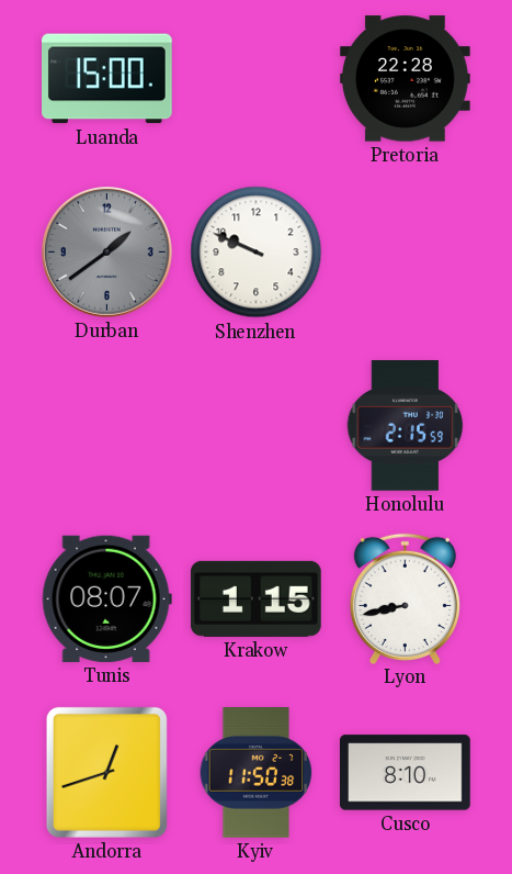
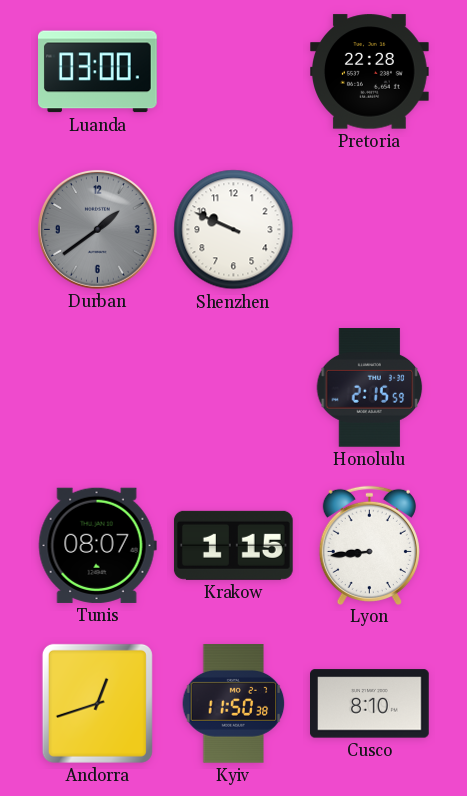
Luanda: 15:00 -> 03:00
Lyon: 8:43 -> 8:44
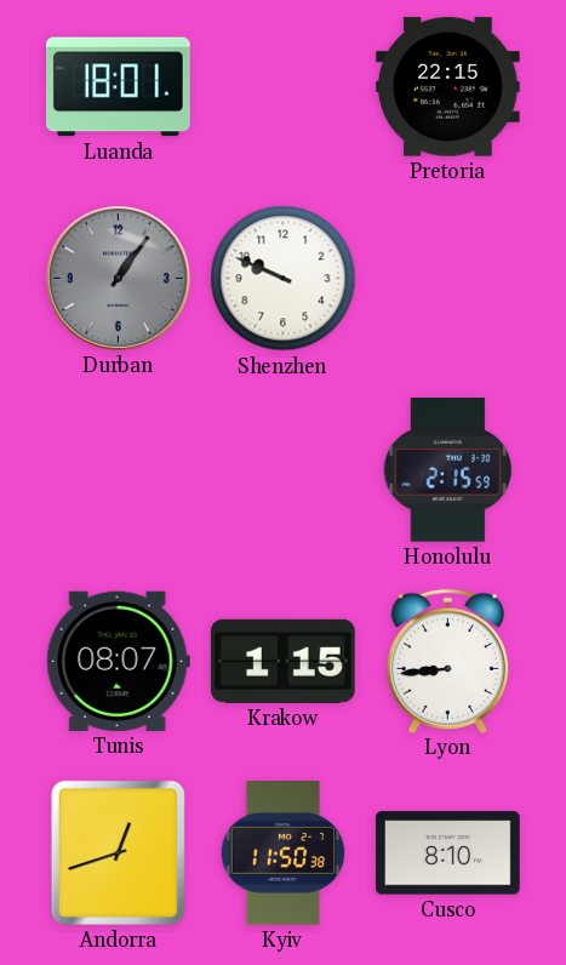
Luanda: 03:00 -> 18:01
Pretoria: 22:28 -> 22:15
Durban: 1:39 -> 1:06
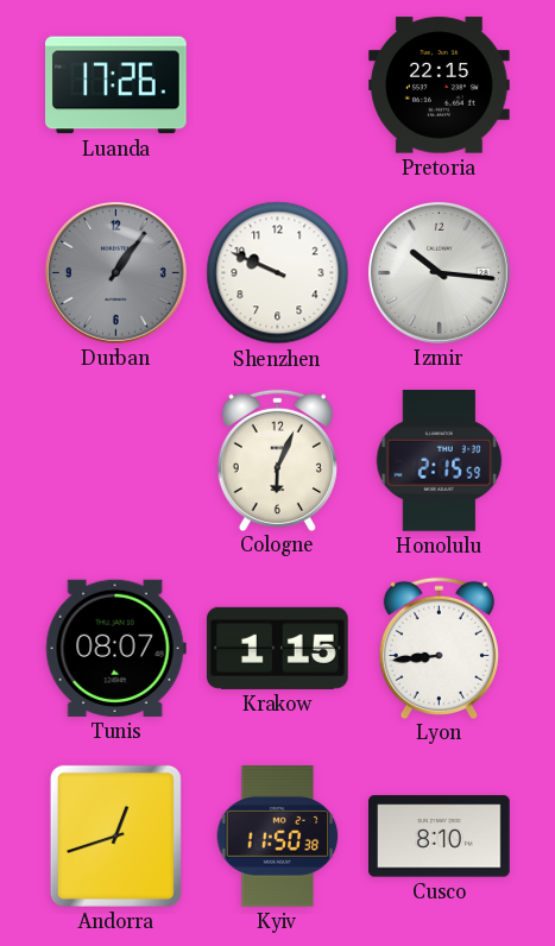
Luanda: 18:01 -> 17:26
Izmir: none -> 10:16
Cologne: none -> 6:04
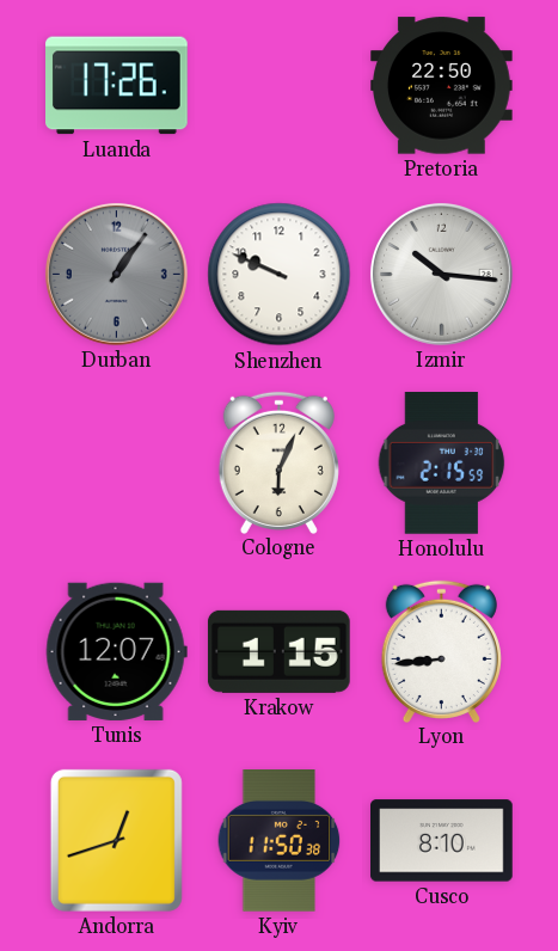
Pretoria: 22:15 -> 22:50
Tunis: 08:07 -> 12:07
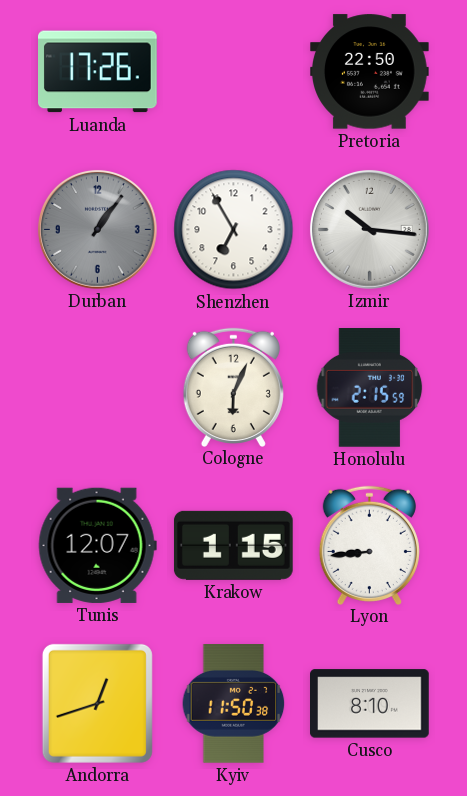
Shenzhen: 9:49 -> 6:55
